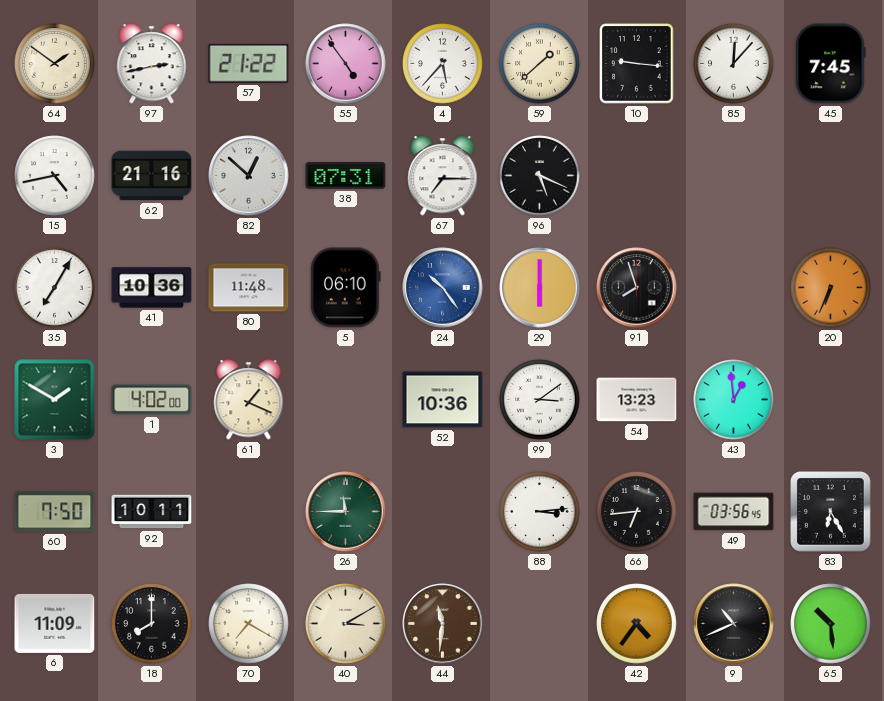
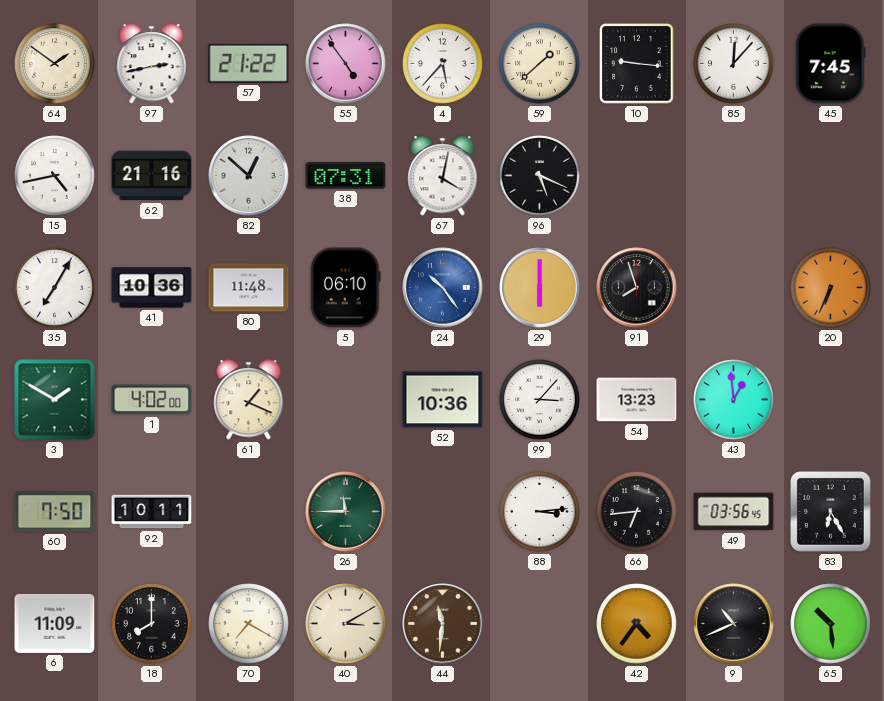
67: 7:15 -> 4:02
99: 3:09 -> 3:07
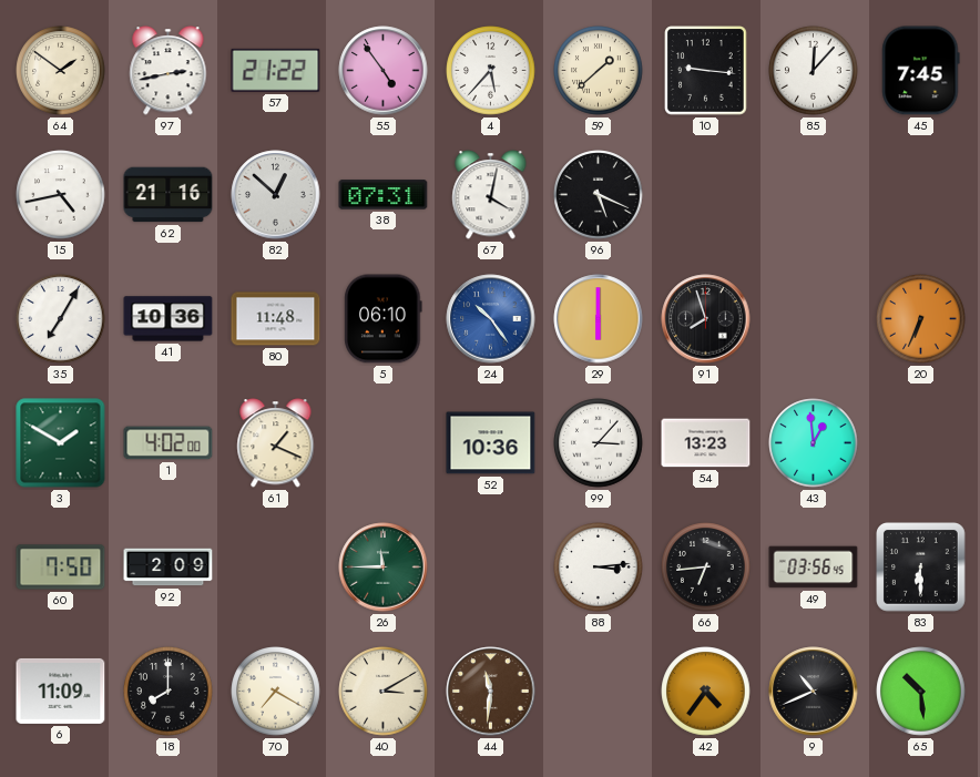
92: 10:11 -> 2:09
83: 6:25 -> 6:30
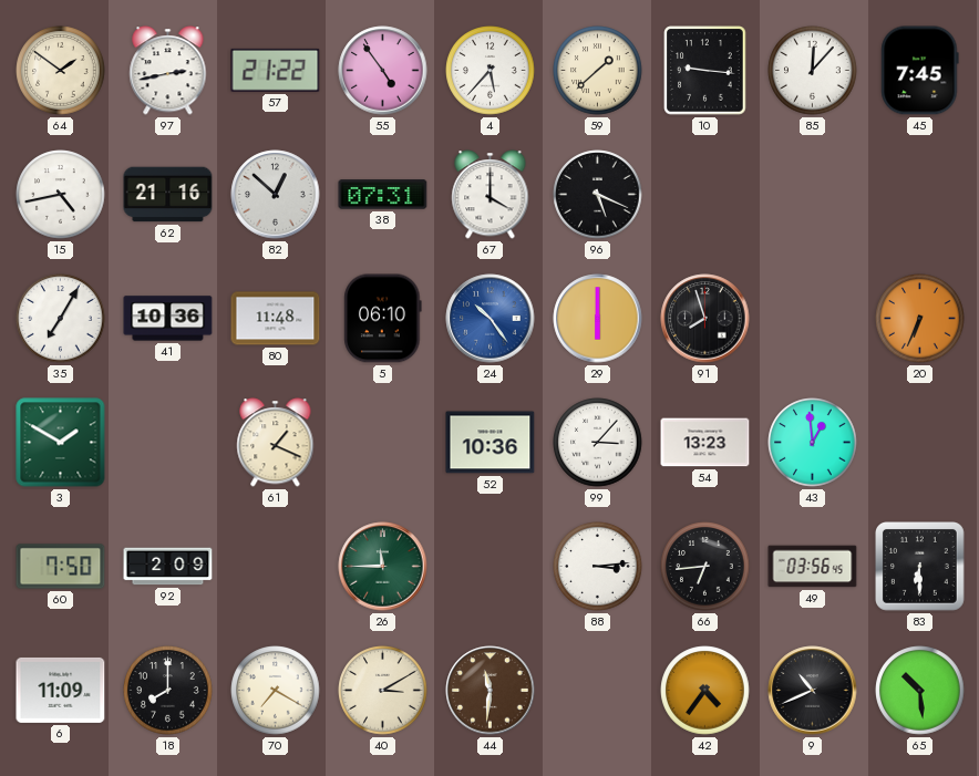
67: 4:02 -> 4:00
1: 4:02 -> none
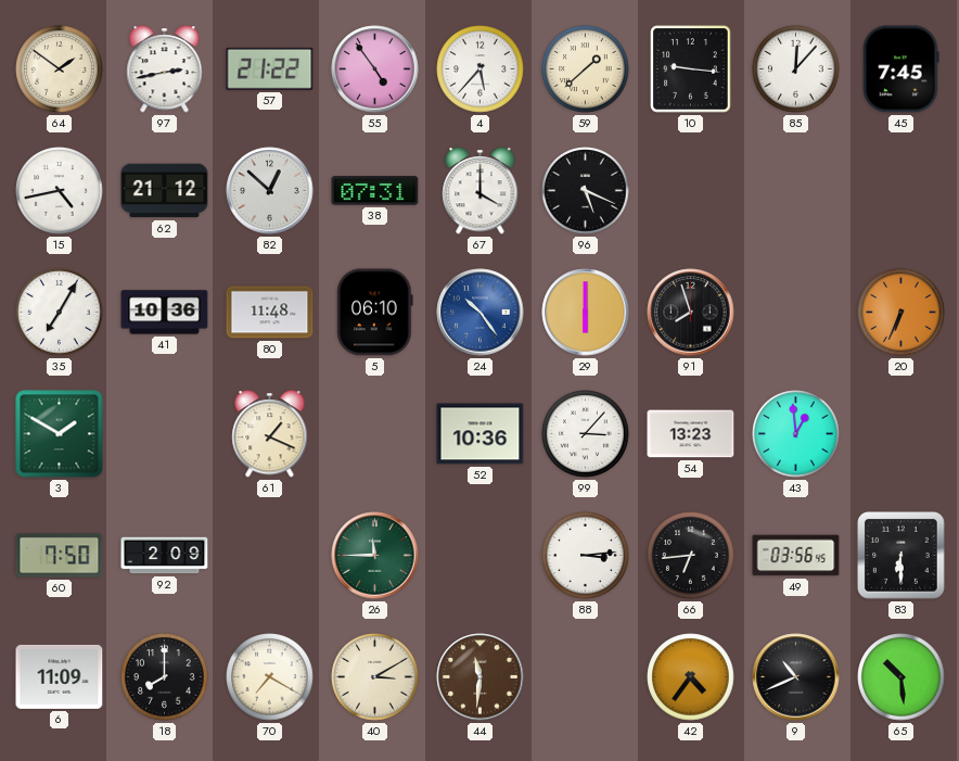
62: 21:16 -> 21:12
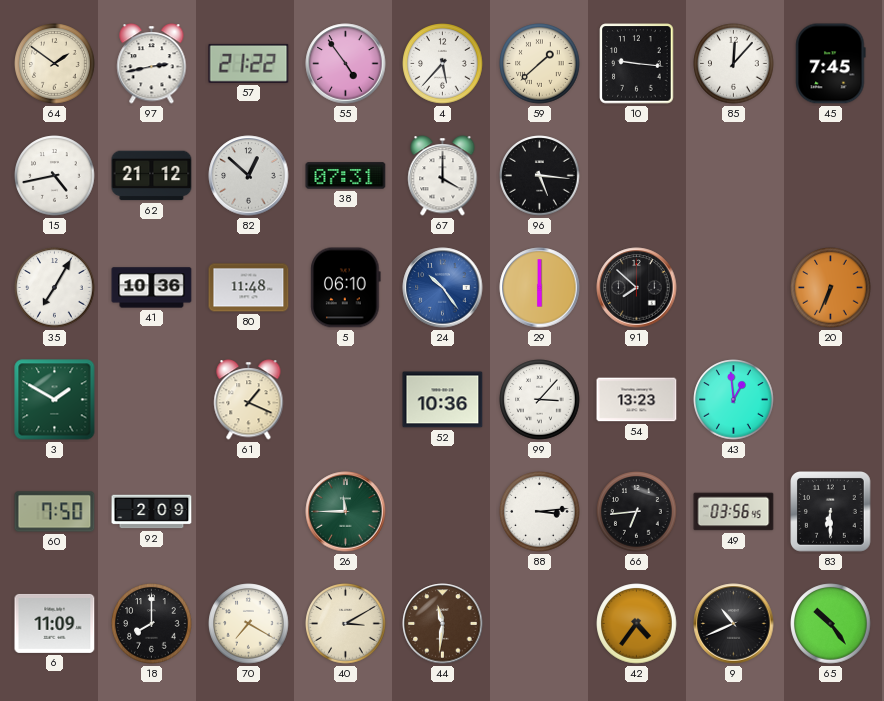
96: 5:19 -> 5:16
91: 7:57 -> 7:52
65: 10:29 -> 10:24
